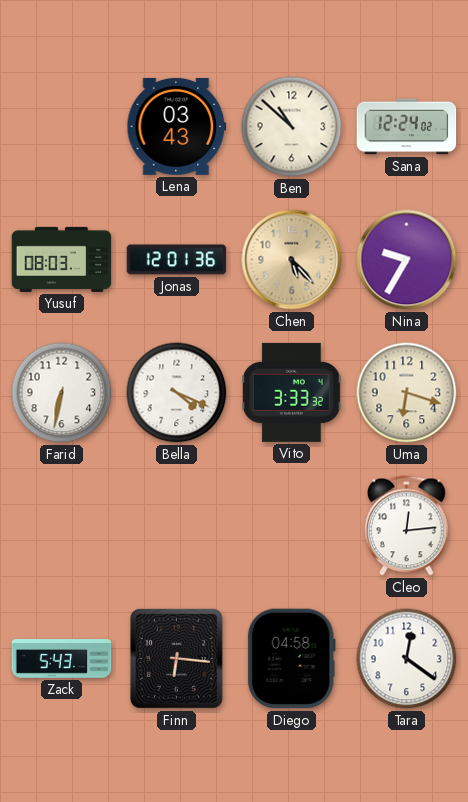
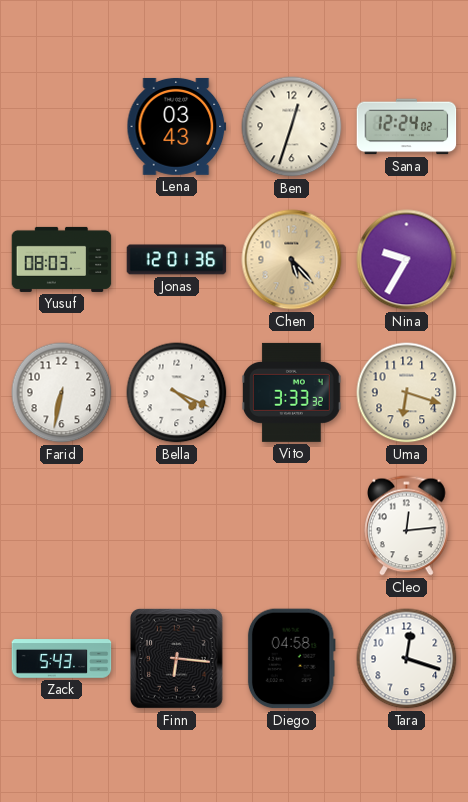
Ben: 10:52 -> 12:33
Tara: 12:21 -> 12:18
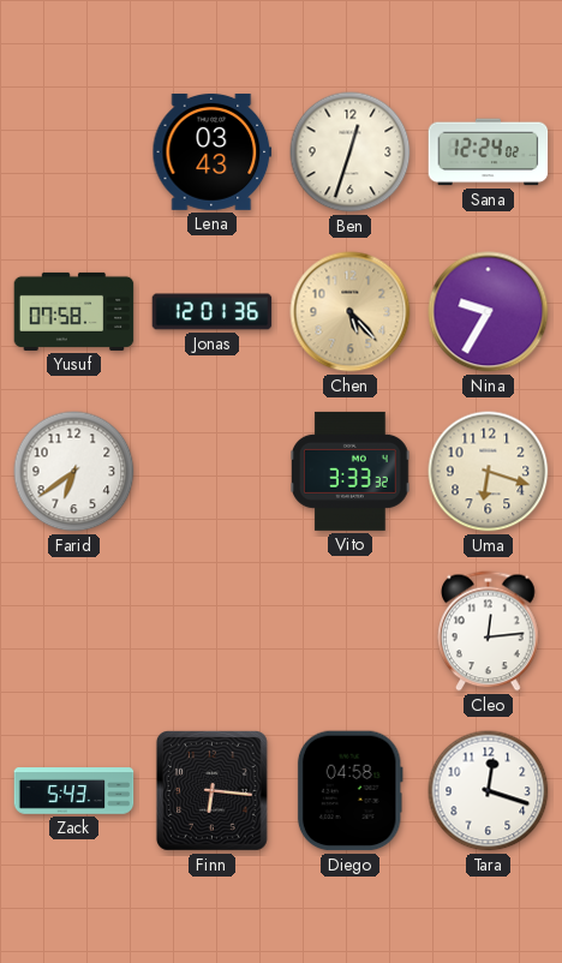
Yusuf: 08:03 -> 07:58
Farid: 6:32 -> 6:39
Bella: 4:19 -> none
